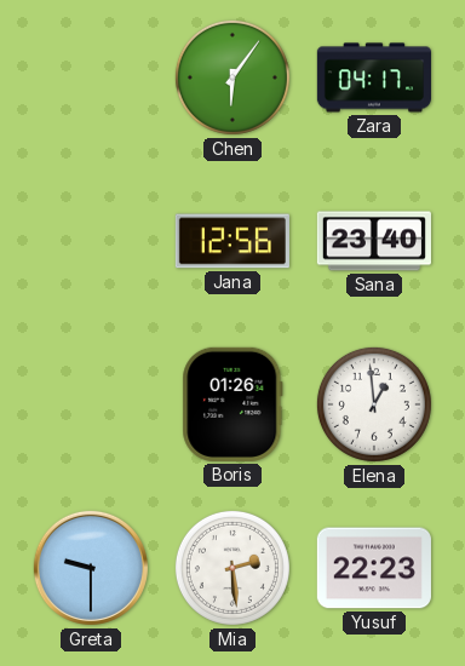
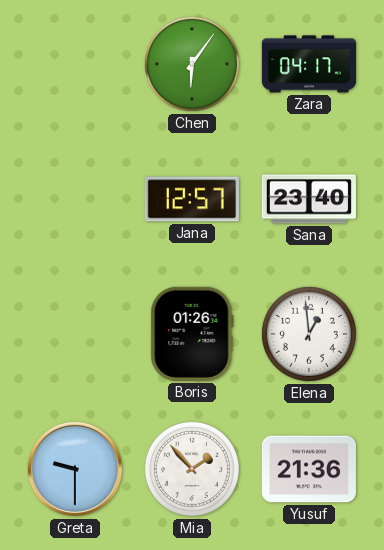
Jana: 12:56 -> 12:57
Mia: 2:29 -> 1:53
Yusuf: 22:23 -> 21:36
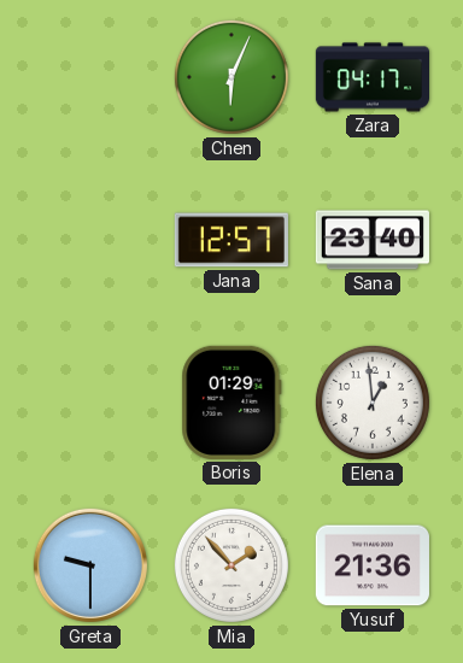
Chen: 6:06 -> 6:04
Boris: 01:26 -> 01:29
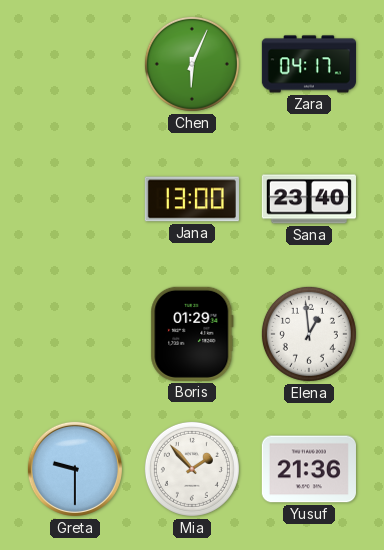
Jana: 12:57 -> 13:00
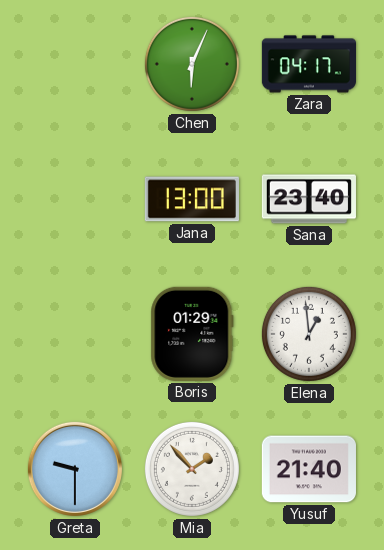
Yusuf: 21:36 -> 21:40
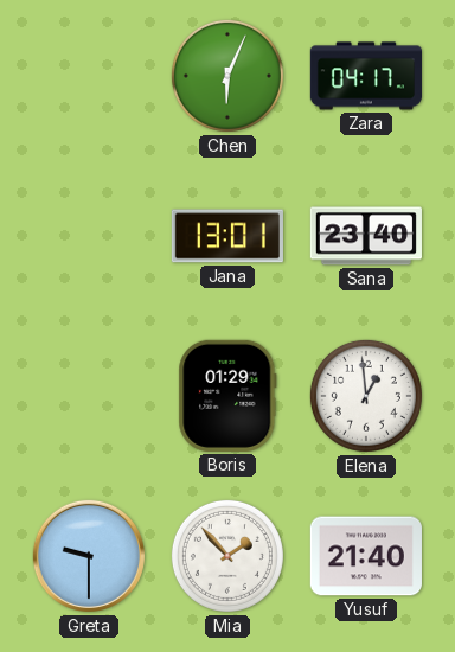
Jana: 13:00 -> 13:01
